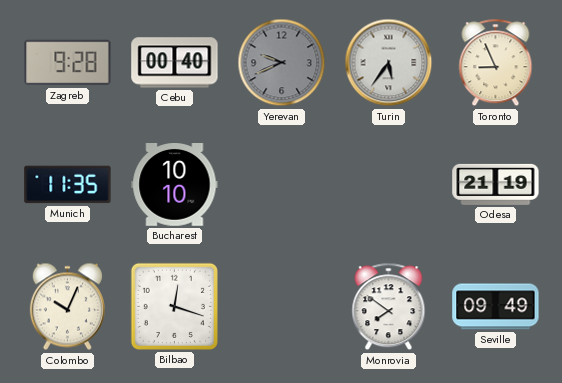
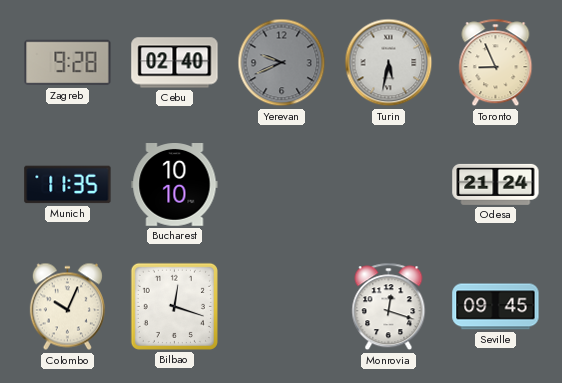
Cebu: 00:40 -> 02:40
Turin: 5:36 -> 5:32
Odesa: 21:19 -> 21:24
Monrovia: 7:51 -> 12:18
Seville: 09:49 -> 09:45
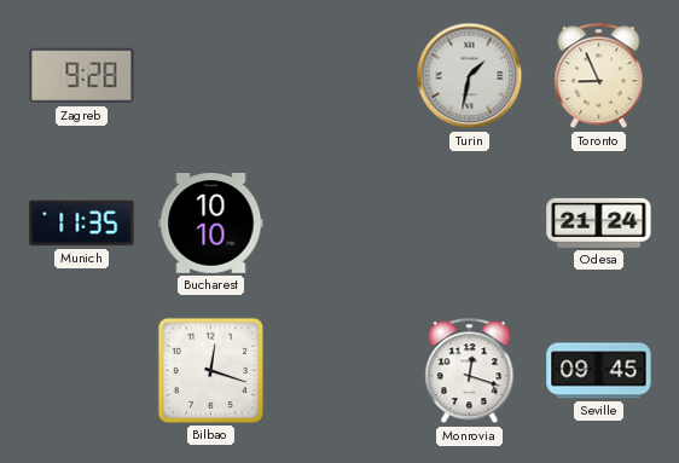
Cebu: 02:40 -> none
Yerevan: 9:41 -> none
Turin: 5:32 -> 1:32
Colombo: 10:04 -> none
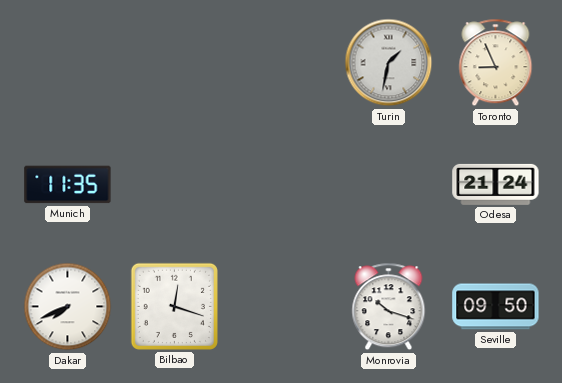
Zagreb: 9:28 -> none
Bucharest: 10:10 -> none
Dakar: none -> 7:41
Monrovia: 12:18 -> 10:18
Seville: 09:45 -> 09:50
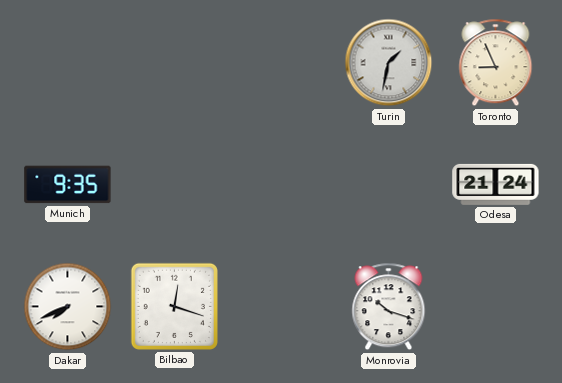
Munich: 11:35 -> 9:35
Seville: 09:50 -> none
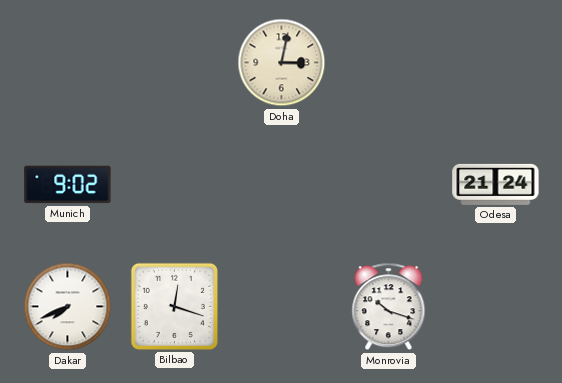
Doha: none -> 3:02
Turin: 1:32 -> none
Toronto: 8:56 -> none
Munich: 9:35 -> 9:02
